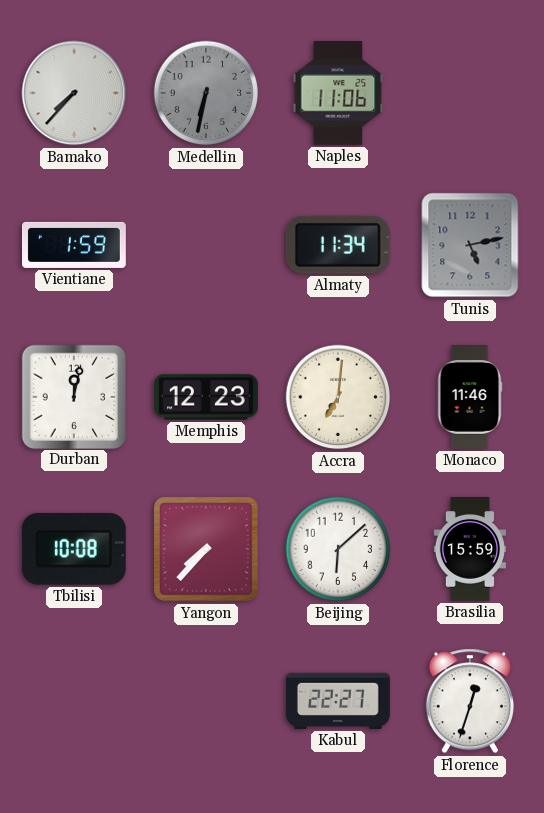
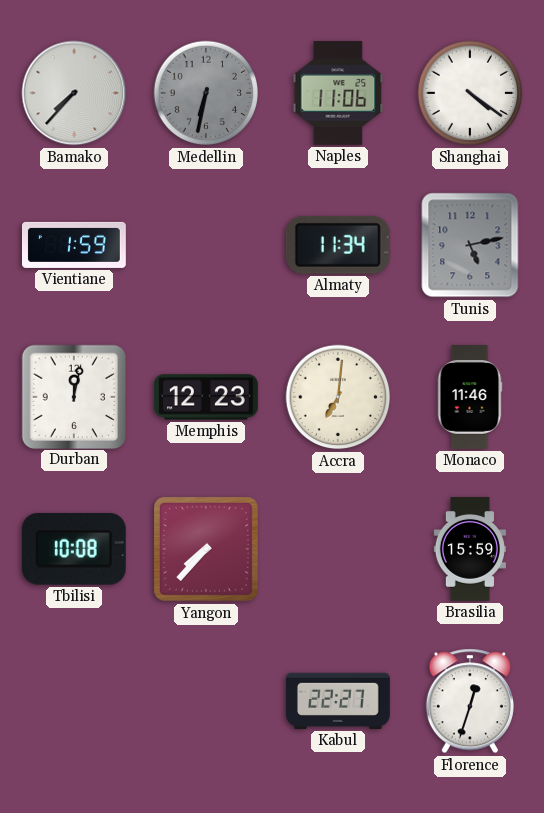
Shanghai: none -> 4:21
Beijing: 6:08 -> none
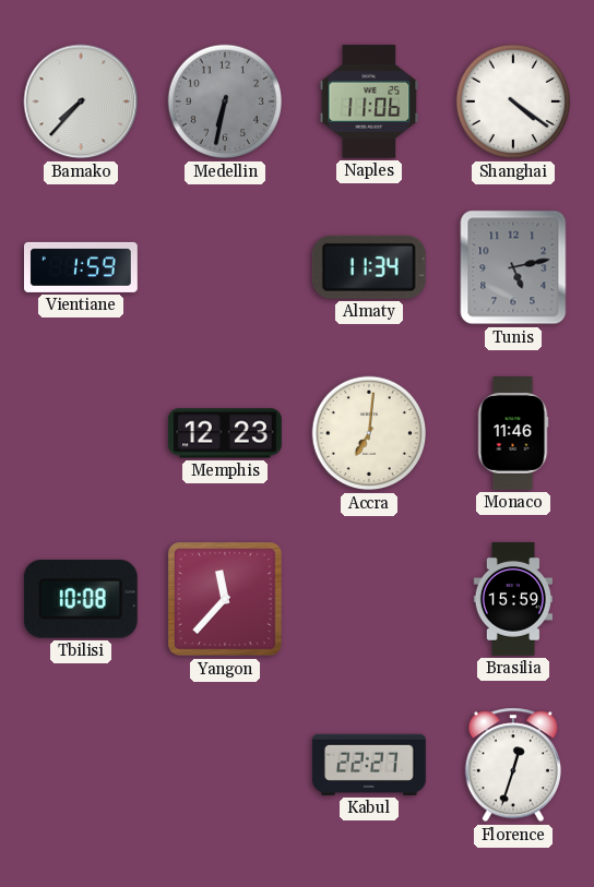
Durban: 12:02 -> none
Yangon: 7:37 -> 11:37
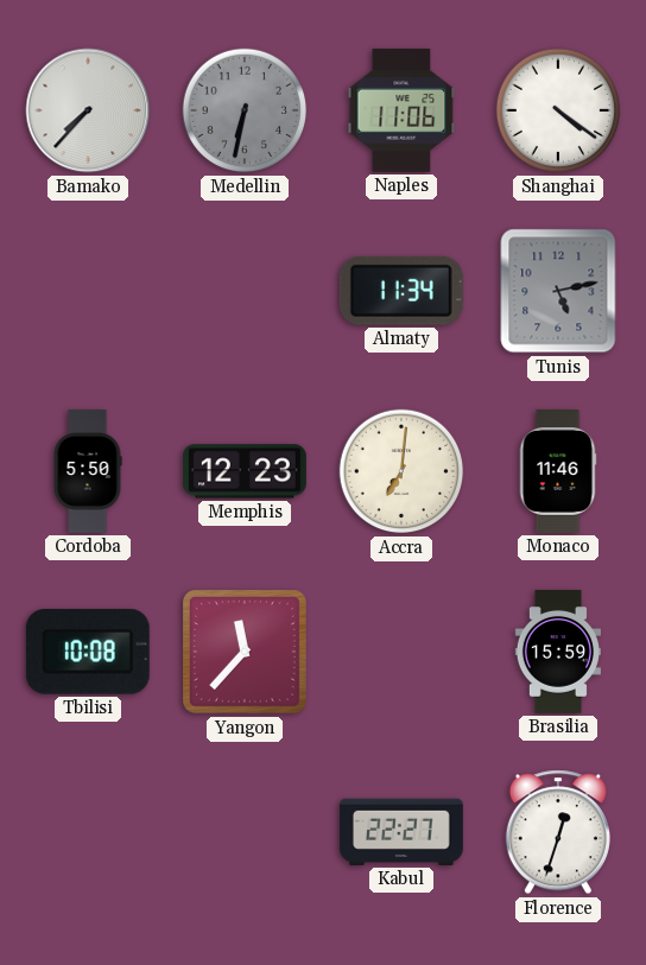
Vientiane: 1:59 -> none
Cordoba: none -> 5:50
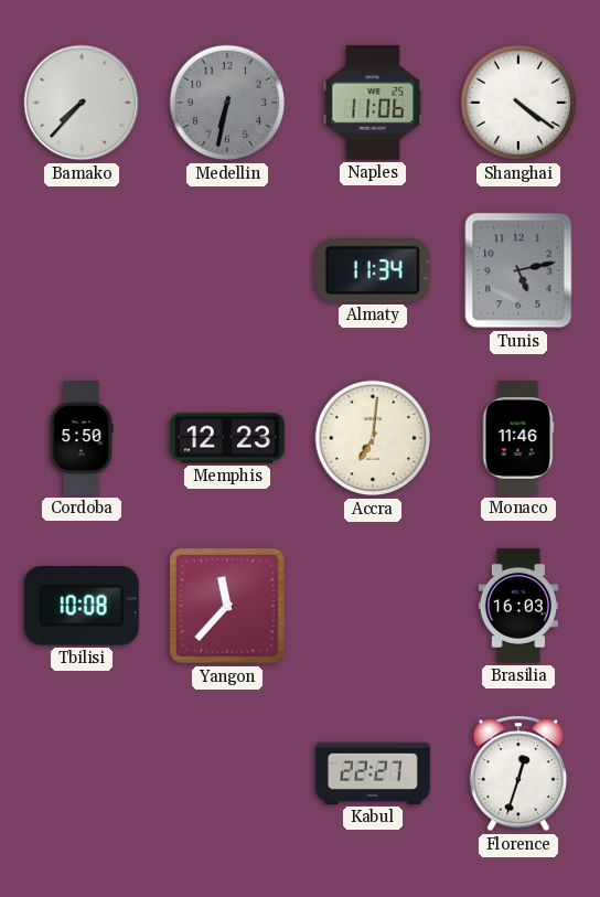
Brasilia: 15:59 -> 16:03
